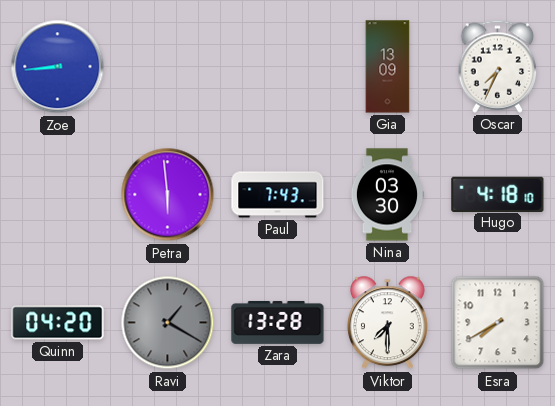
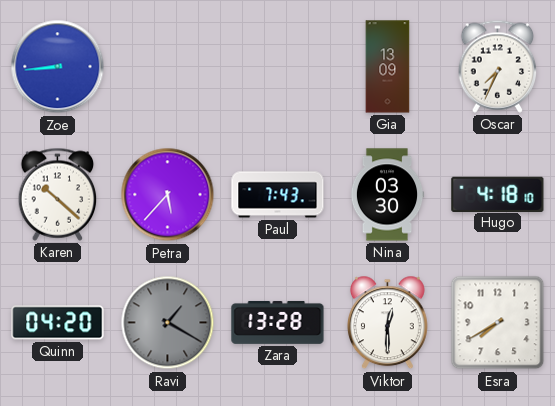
Karen: none -> 10:22
Petra: 5:59 -> 5:37
Viktor: 7:30 -> 12:30
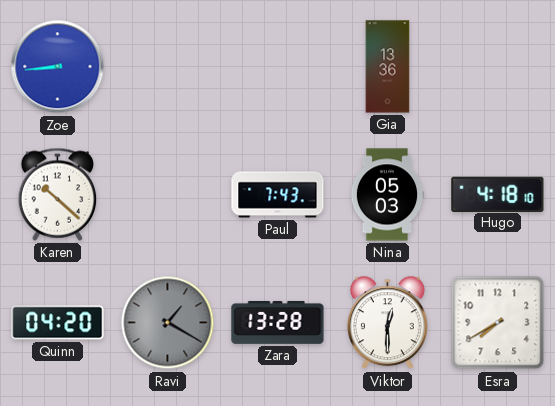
Gia: 13:09 -> 13:36
Oscar: 7:34 -> none
Petra: 5:37 -> none
Nina: 03:30 -> 05:03
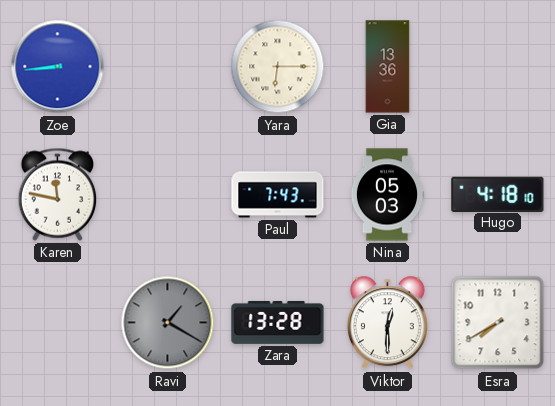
Yara: none -> 6:15
Karen: 10:22 -> 11:47
Quinn: 04:20 -> none
